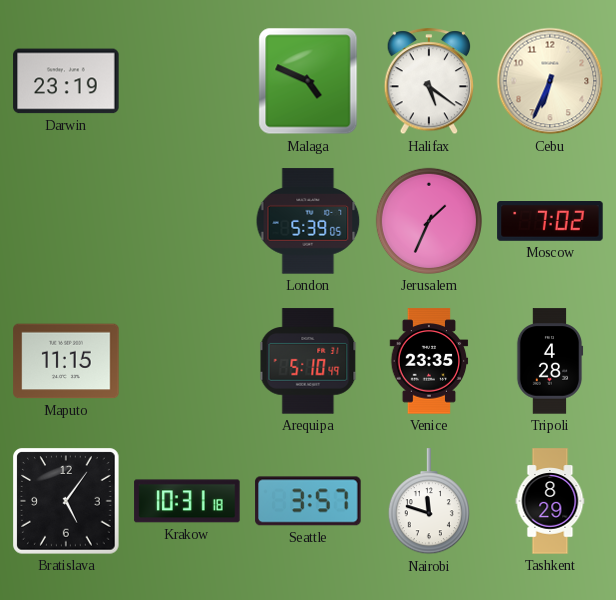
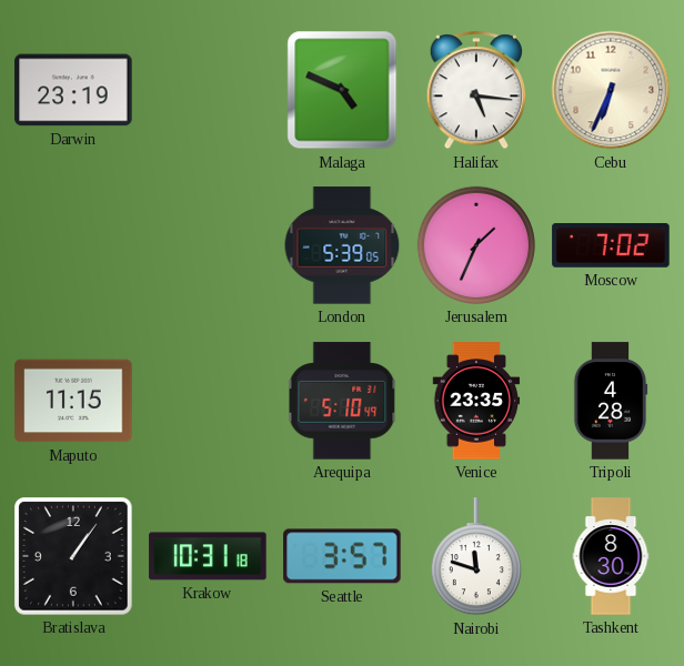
Halifax: 5:21 -> 5:16
Bratislava: 5:06 -> 1:06
Tashkent: 8:29 -> 8:30
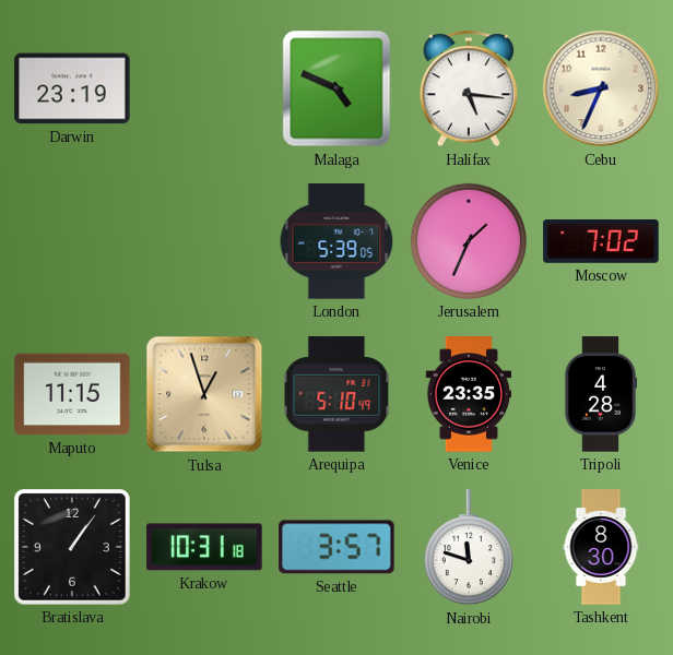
Cebu: 6:34 -> 8:34
Tulsa: none -> 12:57
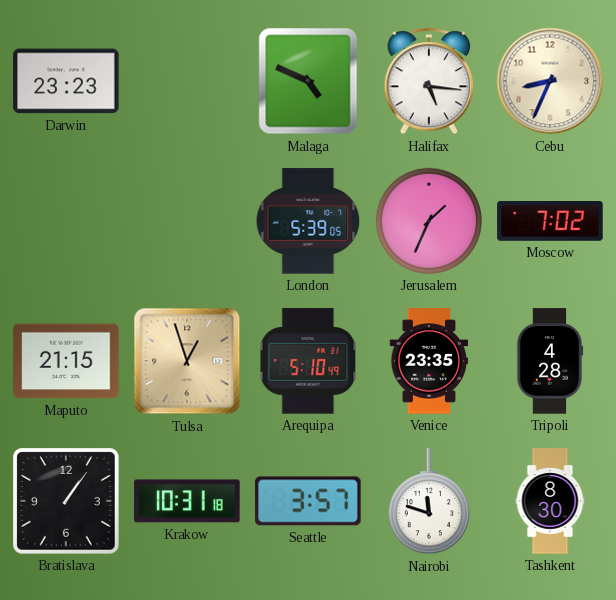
Darwin: 23:19 -> 23:23
Maputo: 11:15 -> 21:15
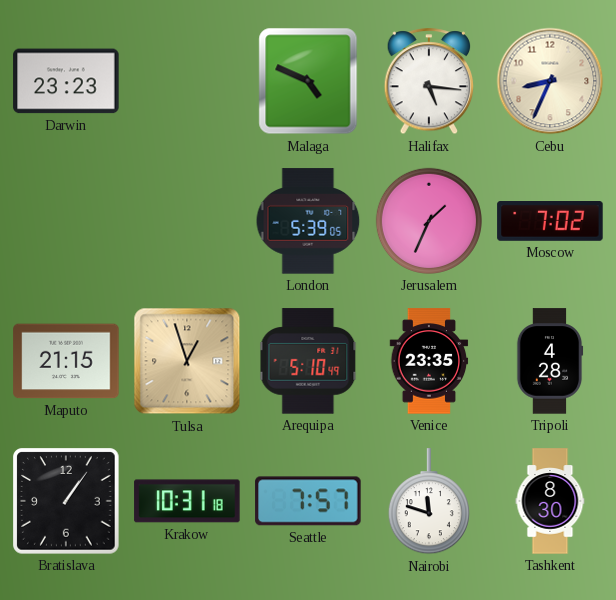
Seattle: 3:57 -> 7:57
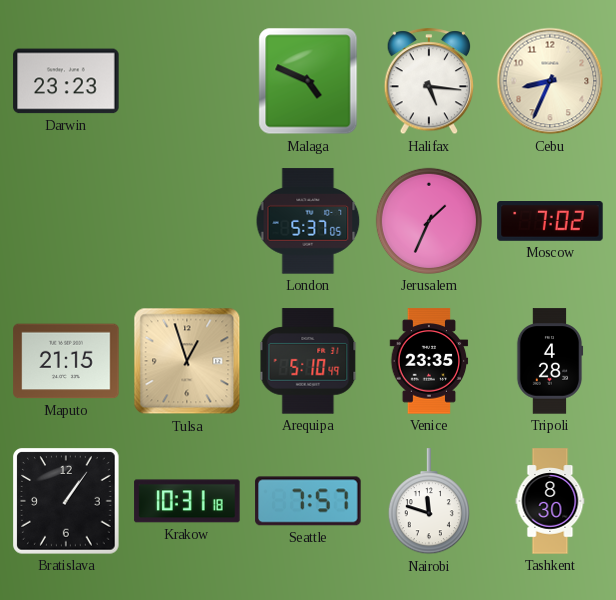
London: 5:39 -> 5:37
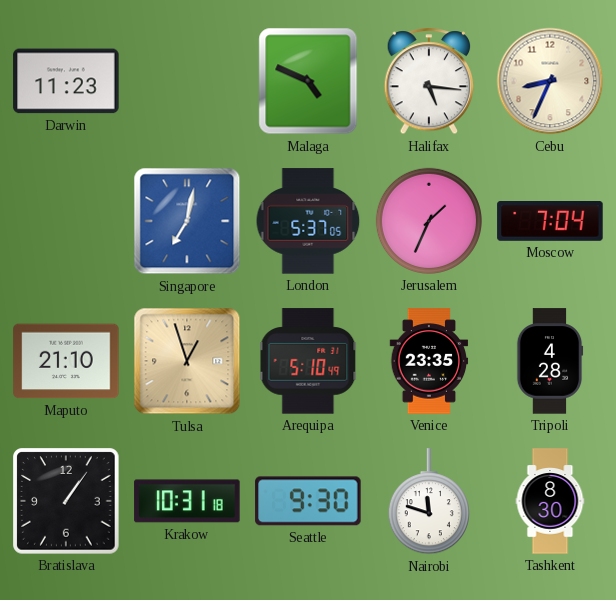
Darwin: 23:23 -> 11:23
Singapore: none -> 7:02
Moscow: 7:02 -> 7:04
Maputo: 21:15 -> 21:10
Seattle: 7:57 -> 9:30
